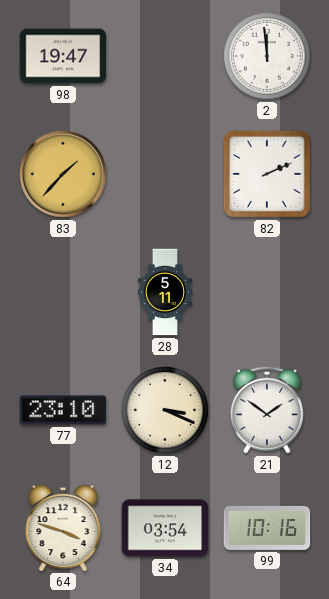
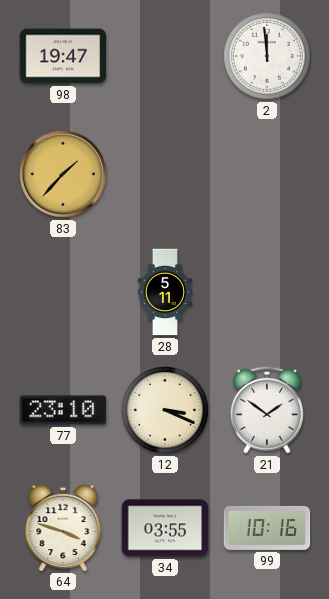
82: 2:11 -> none
34: 03:54 -> 03:55
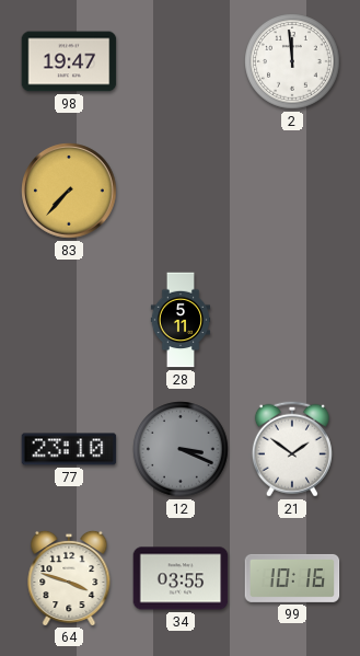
83: 1:37 -> 7:37
12 dial: cream -> grey
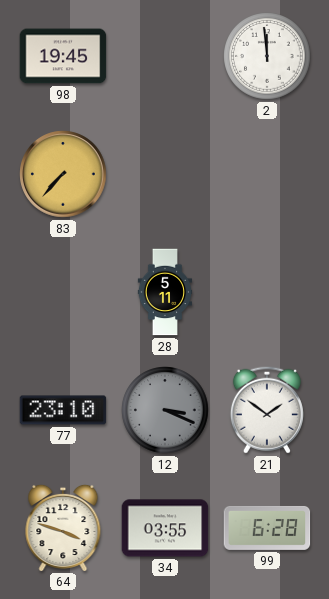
98: 19:47 -> 19:45
99: 10:16 -> 6:28
